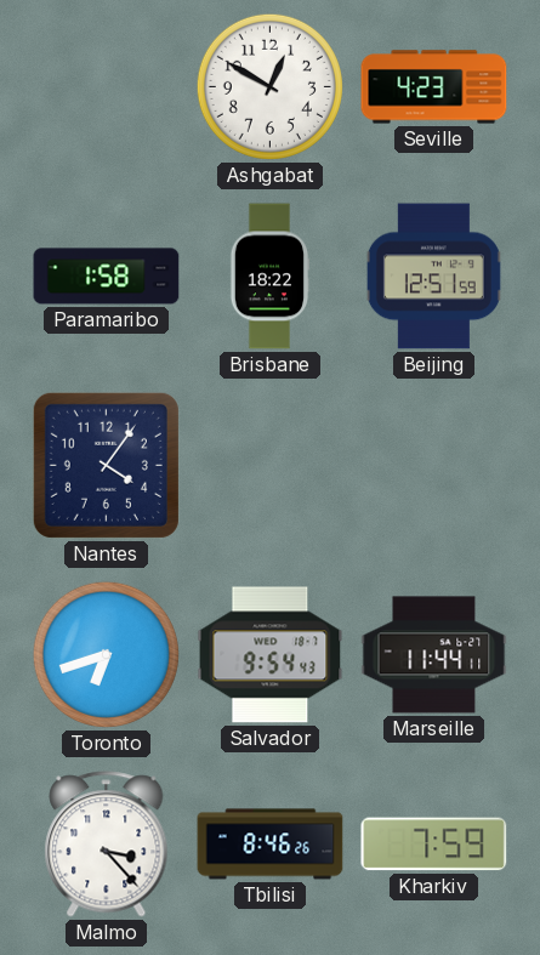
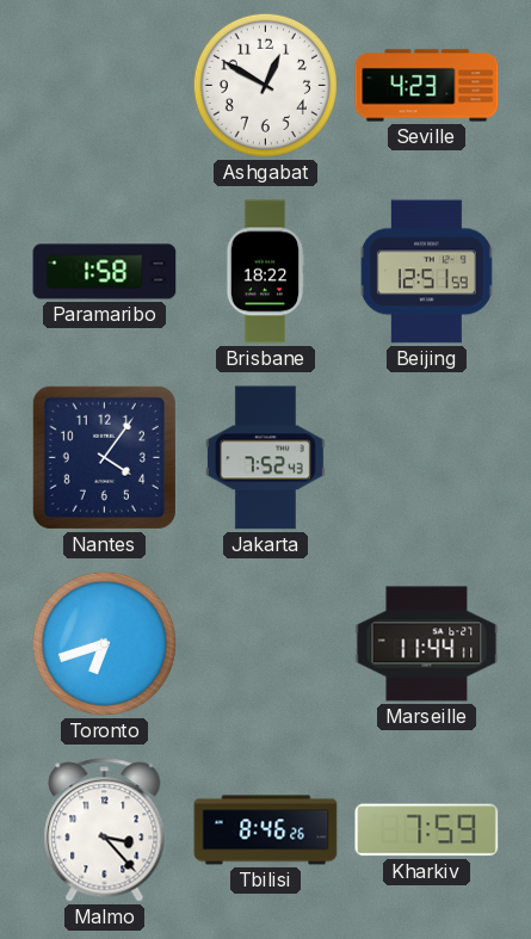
Jakarta: none -> 7:52
Salvador: 9:54 -> none
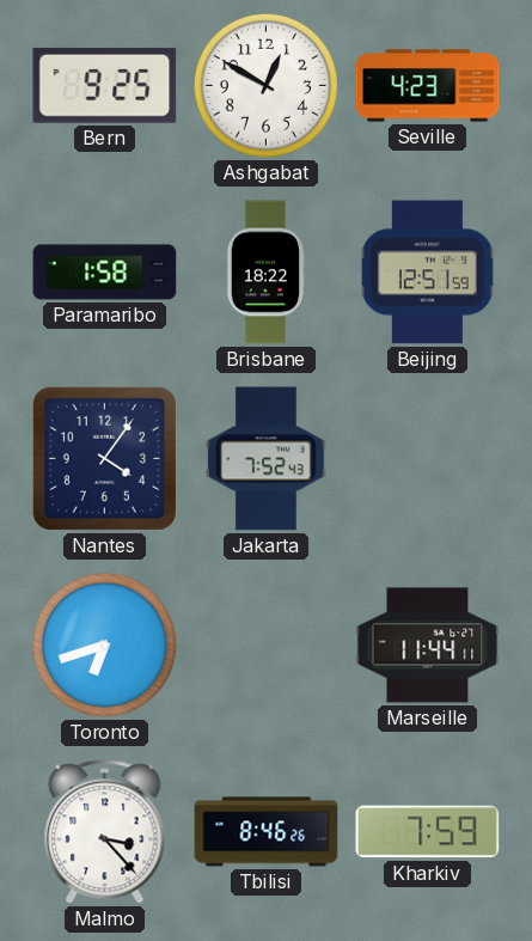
Bern: none -> 9:25
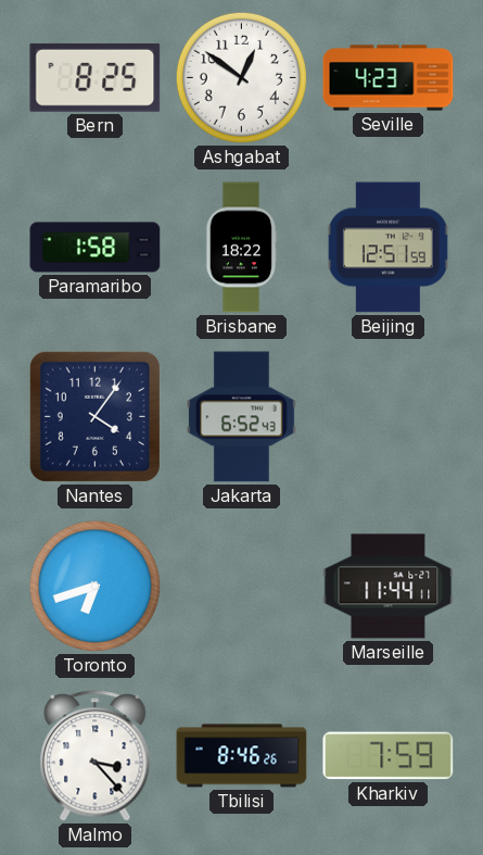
Bern: 9:25 -> 8:25
Ashgabat: 12:50 -> 12:51
Jakarta: 7:52 -> 6:52
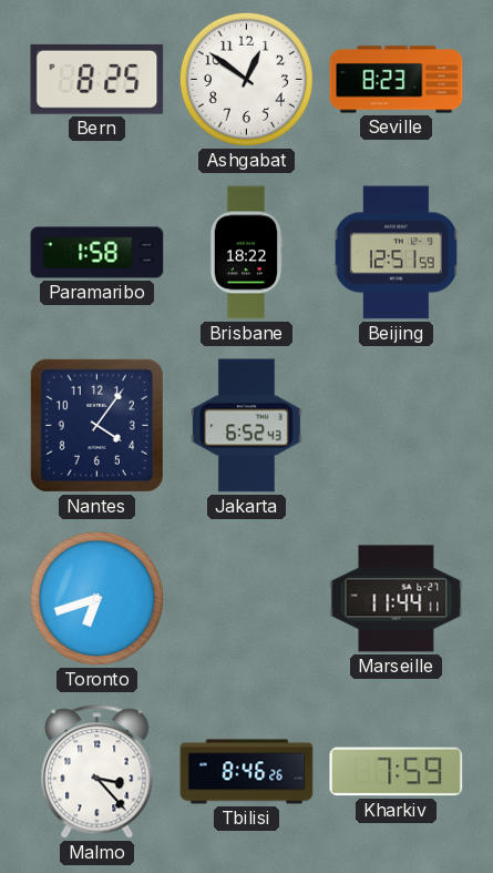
Seville: 4:23 -> 8:23
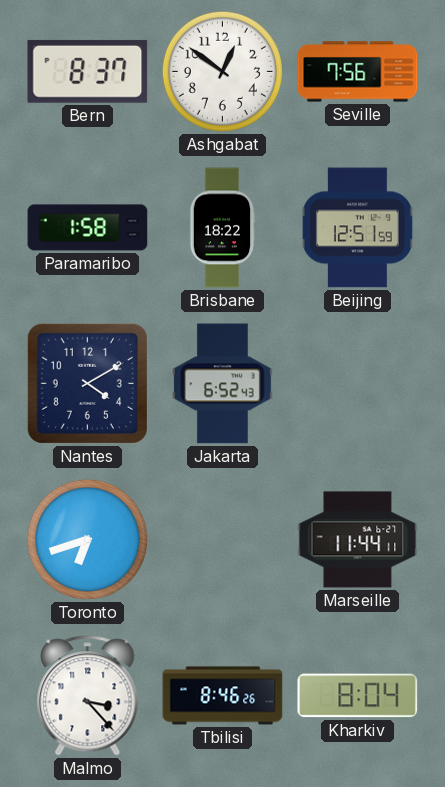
Bern: 8:25 -> 8:37
Seville: 8:23 -> 7:56
Nantes: 4:06 -> 4:10
Kharkiv: 7:59 -> 8:04
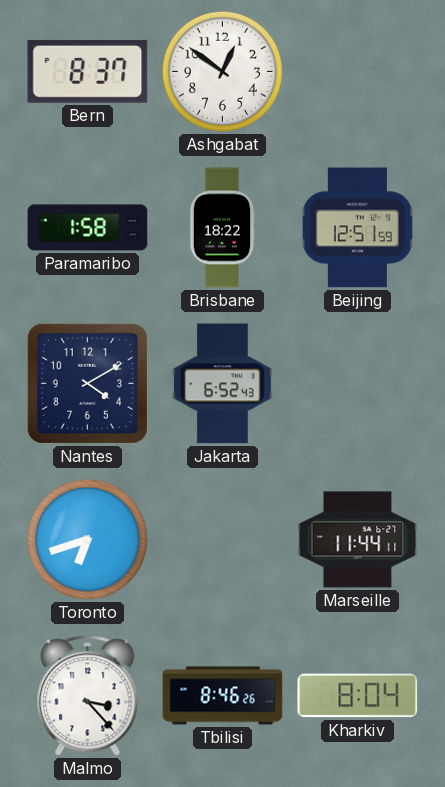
Seville: 7:56 -> none
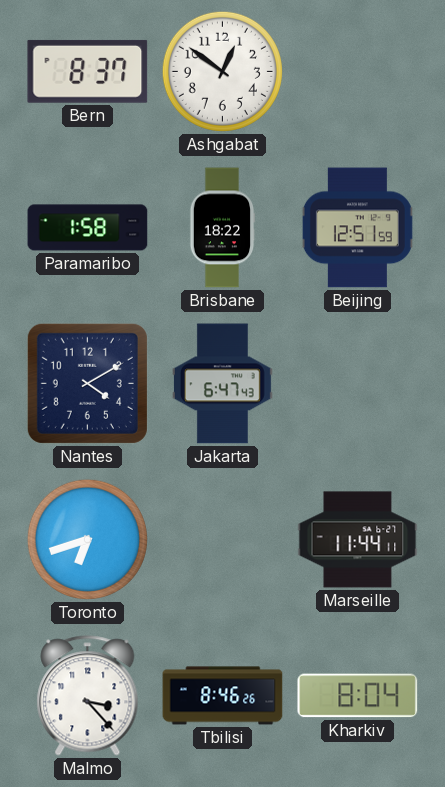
Jakarta: 6:52 -> 6:47
